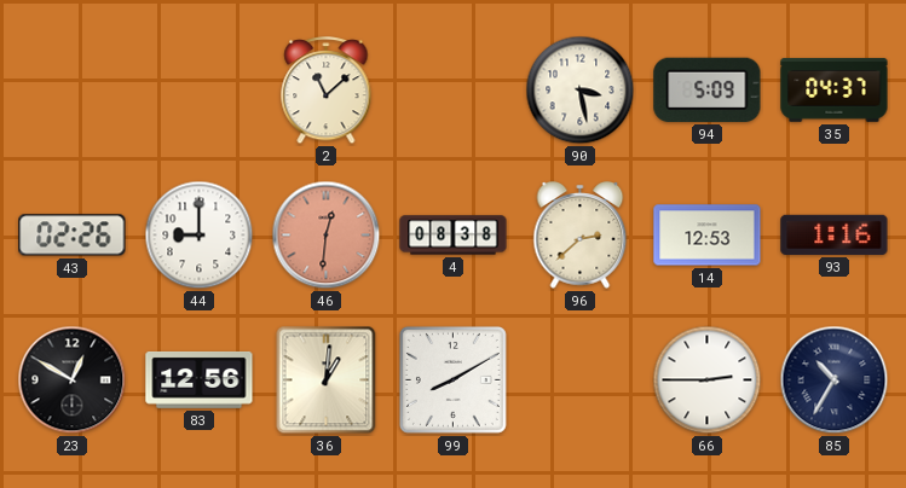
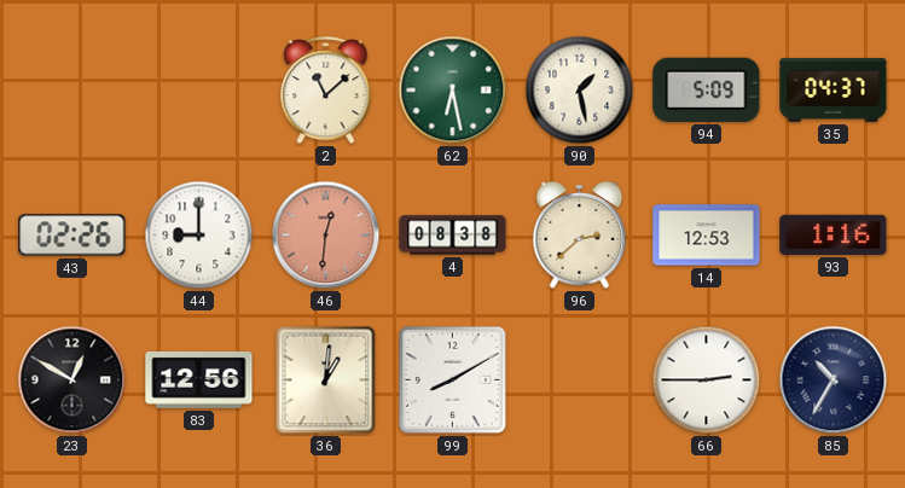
62: none -> 6:28
90: 3:28 -> 1:28
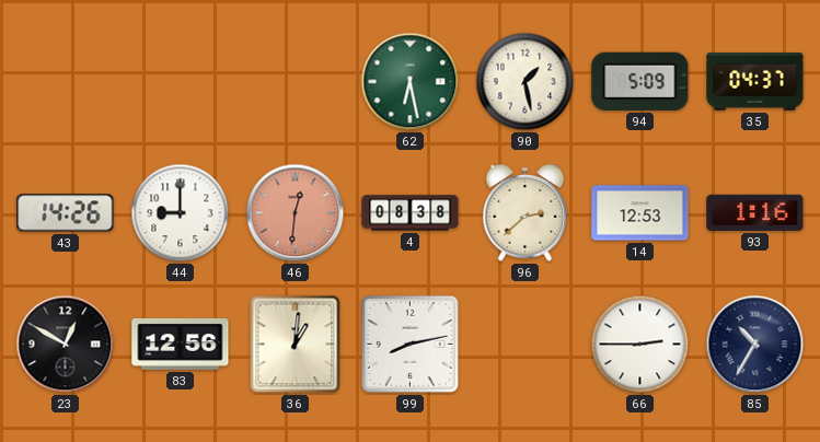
2: 11:08 -> none
43: 02:26 -> 14:26
99: 8:10 -> 8:13
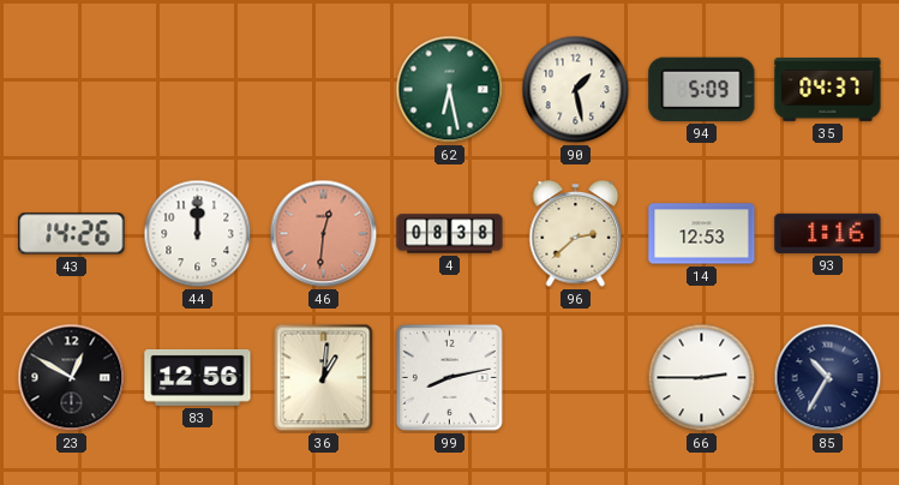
44: 9:00 -> 12:00
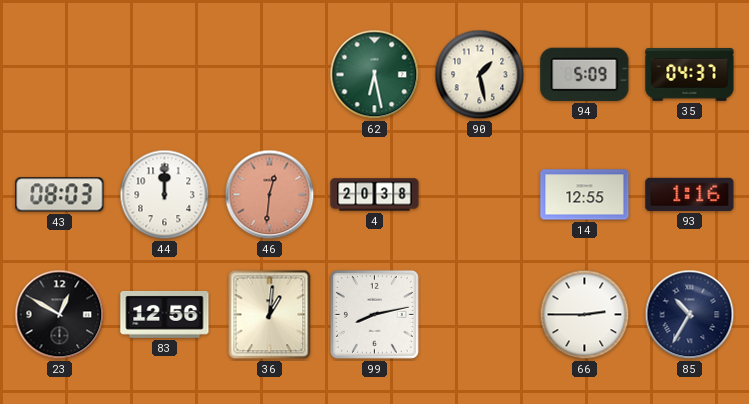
43: 14:26 -> 08:03
4: 08:38 -> 20:38
96: 2:38 -> none
14: 12:53 -> 12:55
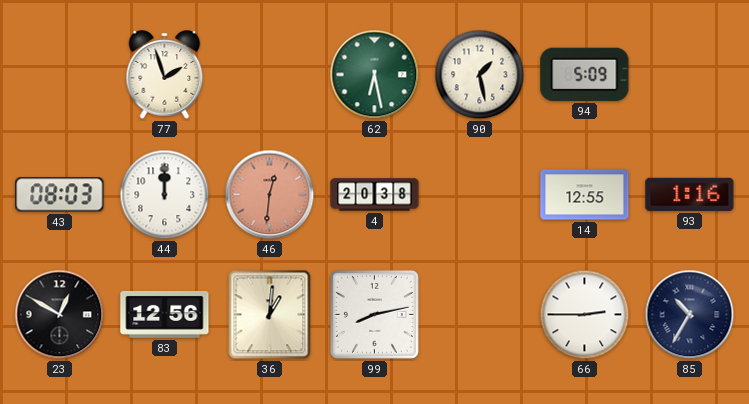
77: none -> 1:57
35: 04:37 -> none
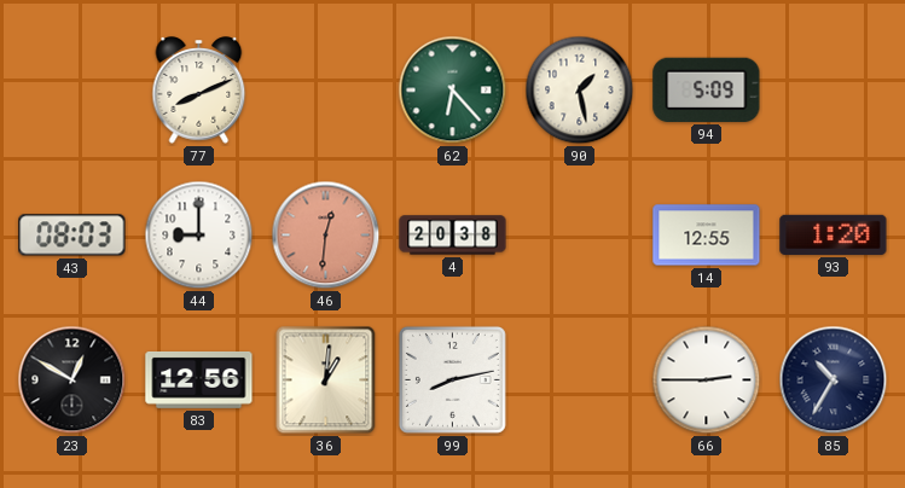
77: 1:57 -> 8:11
62: 6:28 -> 6:23
44: 12:00 -> 9:00
93: 1:16 -> 1:20
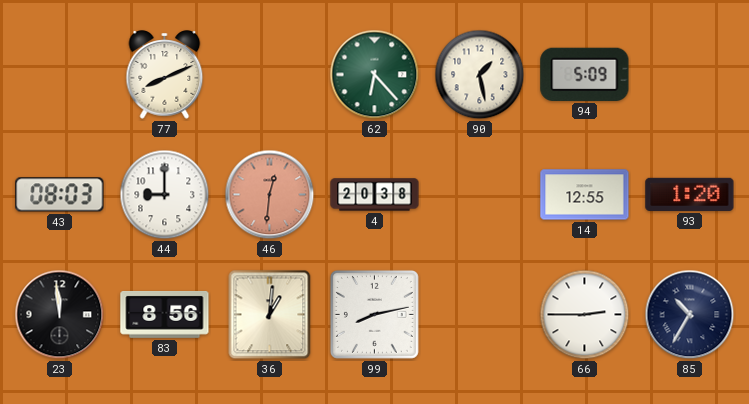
23: 12:50 -> 11:59
83: 12:56 -> 8:56
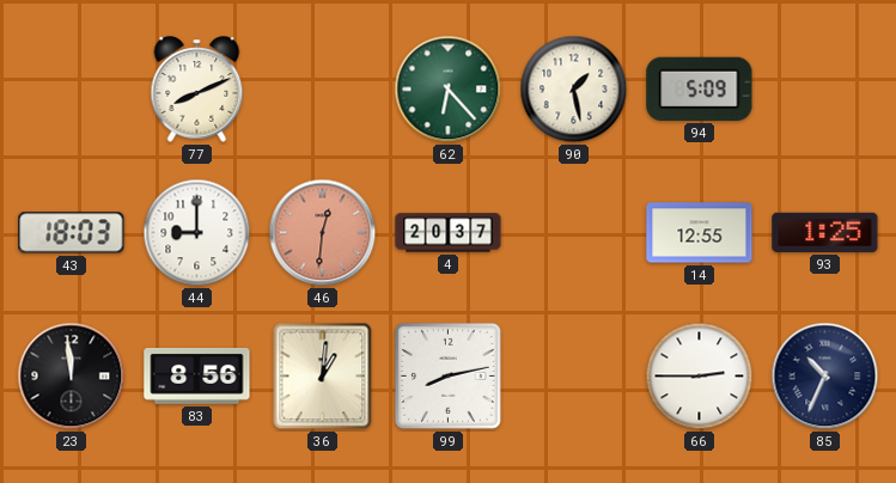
43: 08:03 -> 18:03
4: 20:38 -> 20:37
93: 1:20 -> 1:25
85: 10:35 -> 10:34
